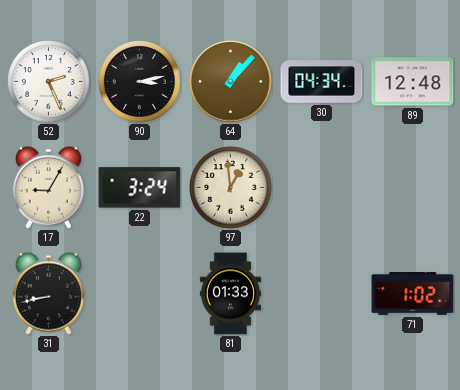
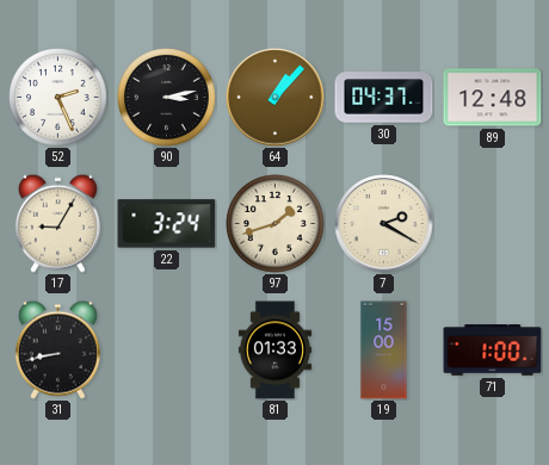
30: 04:34 -> 04:37
97: 12:59 -> 1:42
7: none -> 2:20
19: none -> 15:00
71: 1:02 -> 1:00
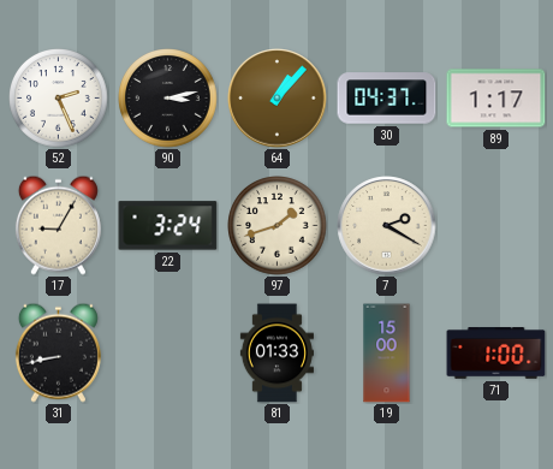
89: 12:48 -> 1:17
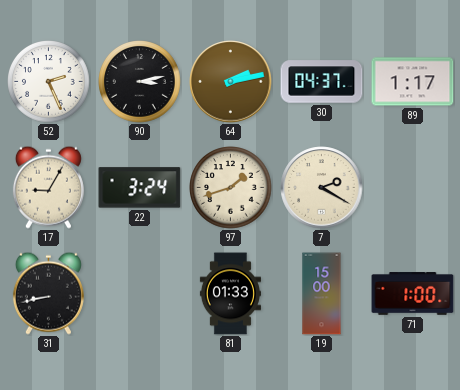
64: 1:07 -> 2:13
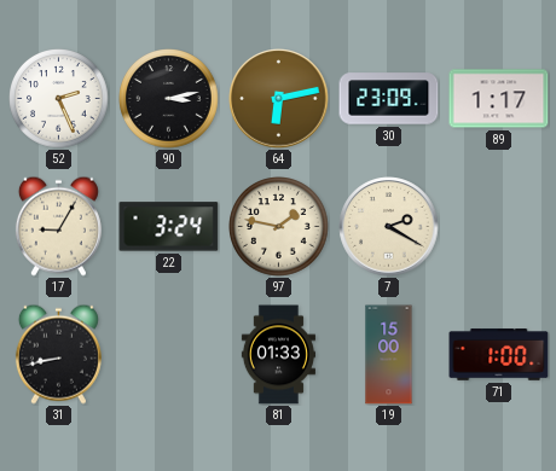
64: 2:13 -> 6:13
30: 04:37 -> 23:09
97: 1:42 -> 1:47
